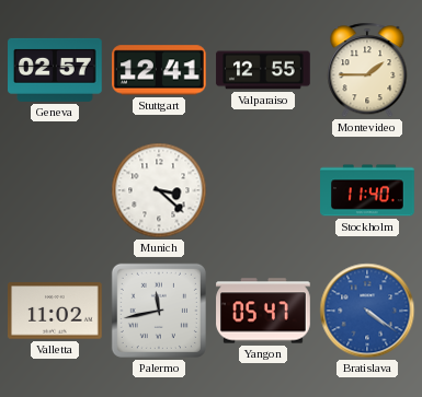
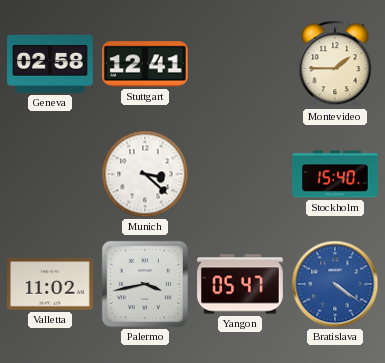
Geneva: 02:57 -> 02:58
Valparaiso: 12:55 -> none
Stockholm: 11:40 -> 15:40
Palermo: 11:43 -> 3:43
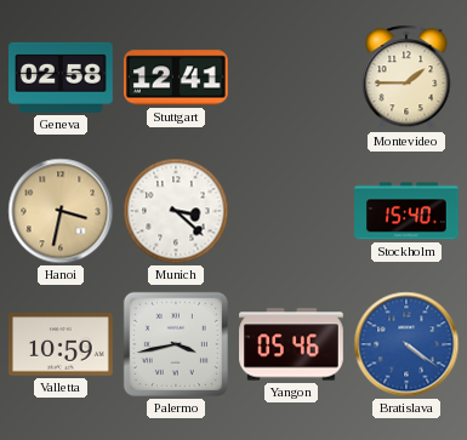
Hanoi: none -> 3:32
Valletta: 11:02 -> 10:59
Yangon: 05:47 -> 05:46
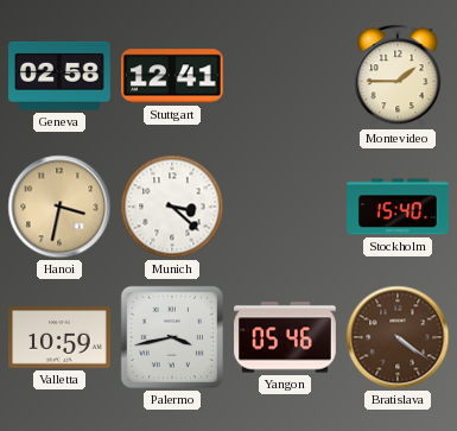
Bratislava dial: blue -> brown
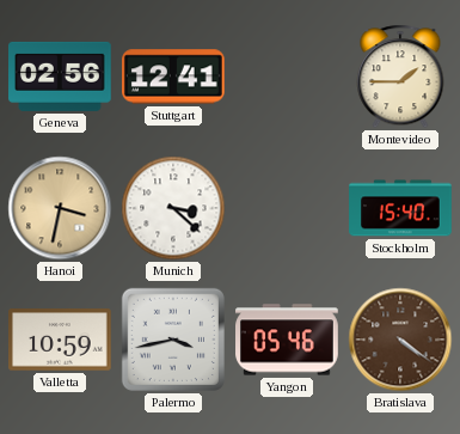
Geneva: 02:58 -> 02:56
